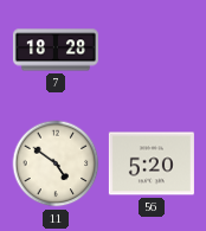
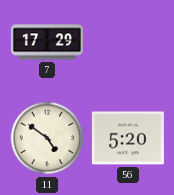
7: 18:28 -> 17:29
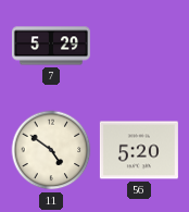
7: 17:29 -> 5:29
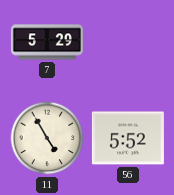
11: 4:51 -> 4:55
56: 5:20 -> 5:52
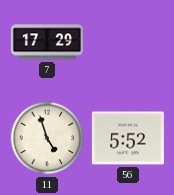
7: 5:29 -> 17:29
11: 4:55 -> 4:57
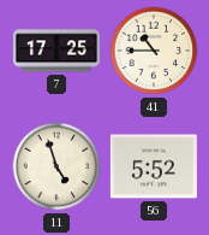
7: 17:29 -> 17:25
41: none -> 10:45
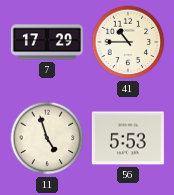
7: 17:25 -> 17:29
56: 5:52 -> 5:53
